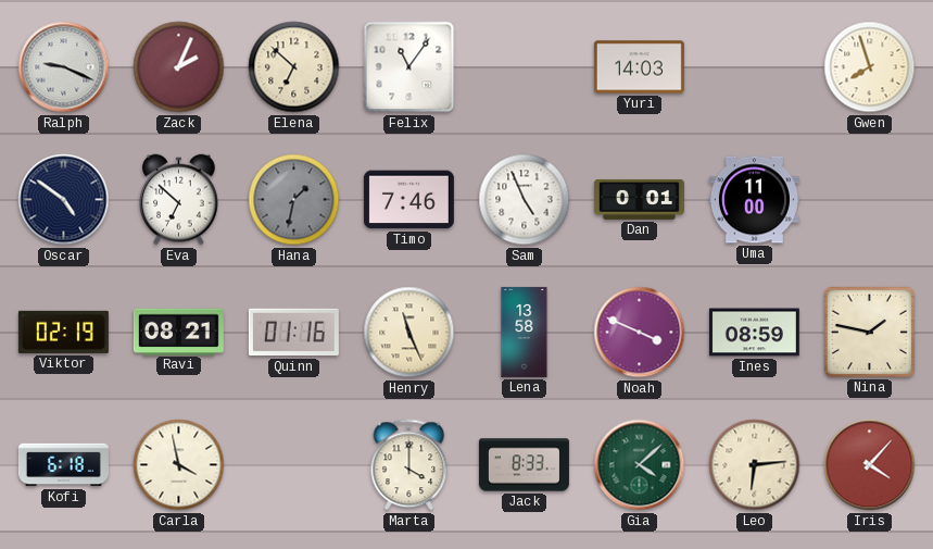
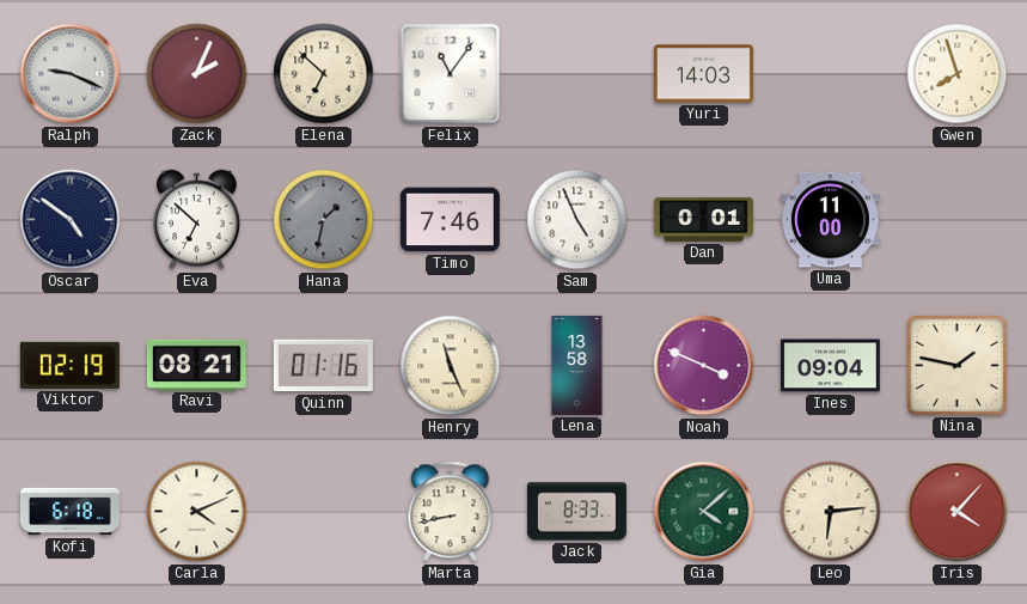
Ines: 08:59 -> 09:04
Carla: 3:58 -> 4:11
Marta: 4:00 -> 8:43
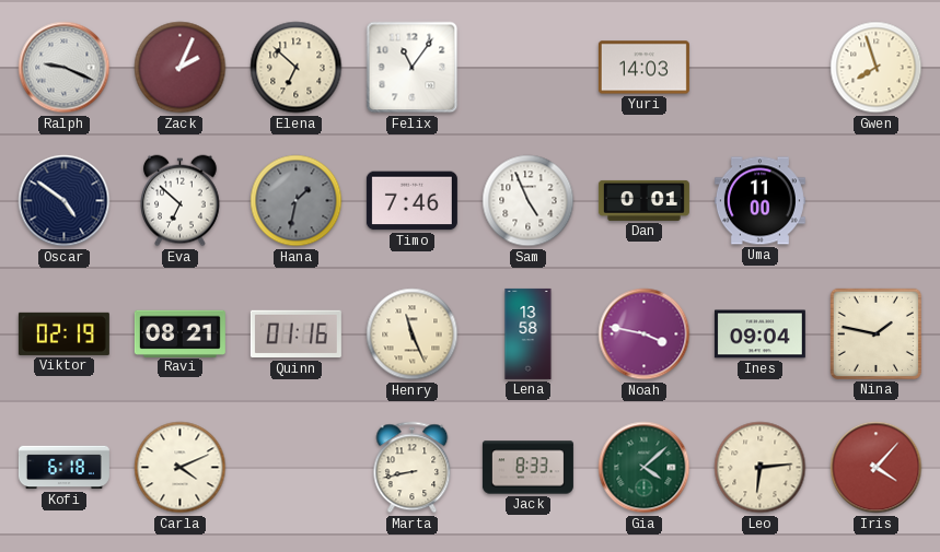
Noah: 3:49 -> 3:47
